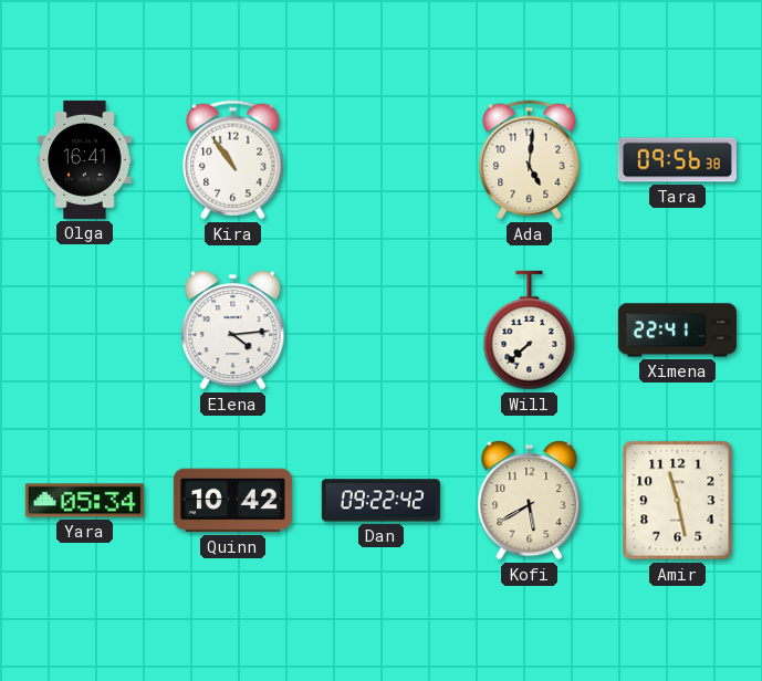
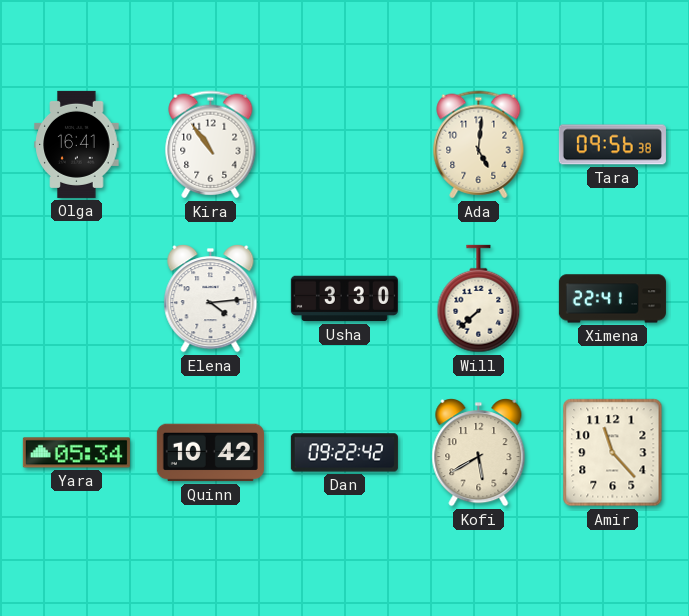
Usha: none -> 3:30
Amir: 11:28 -> 11:23
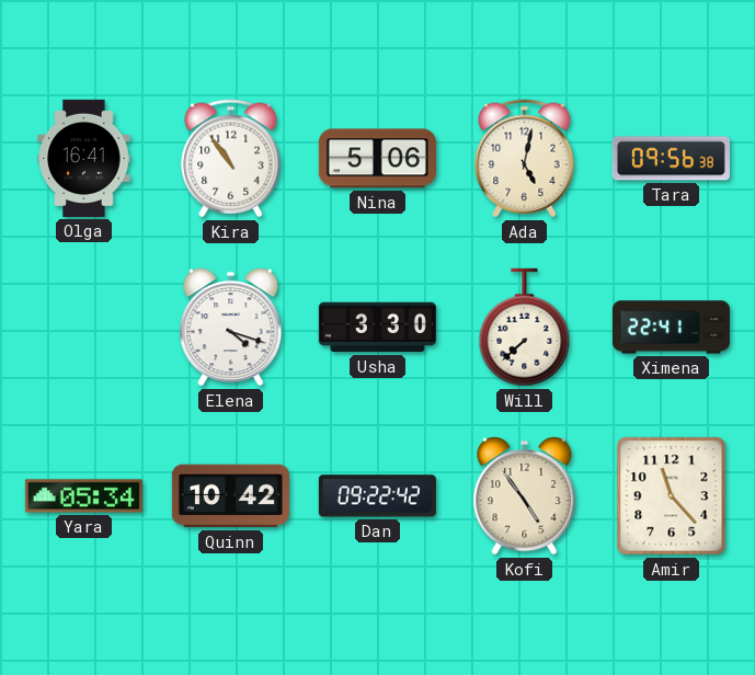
Nina: none -> 5:06
Ada: 5:01 -> 5:02
Elena: 4:14 -> 4:18
Kofi: 5:40 -> 4:54
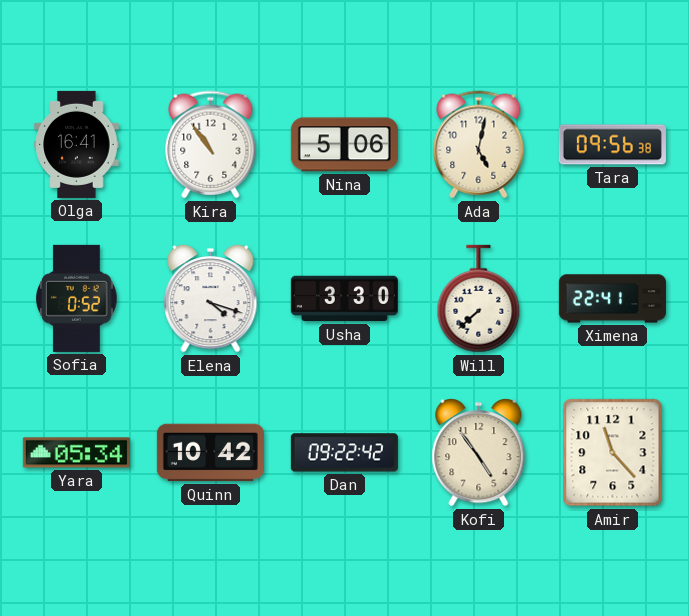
Sofia: none -> 0:52
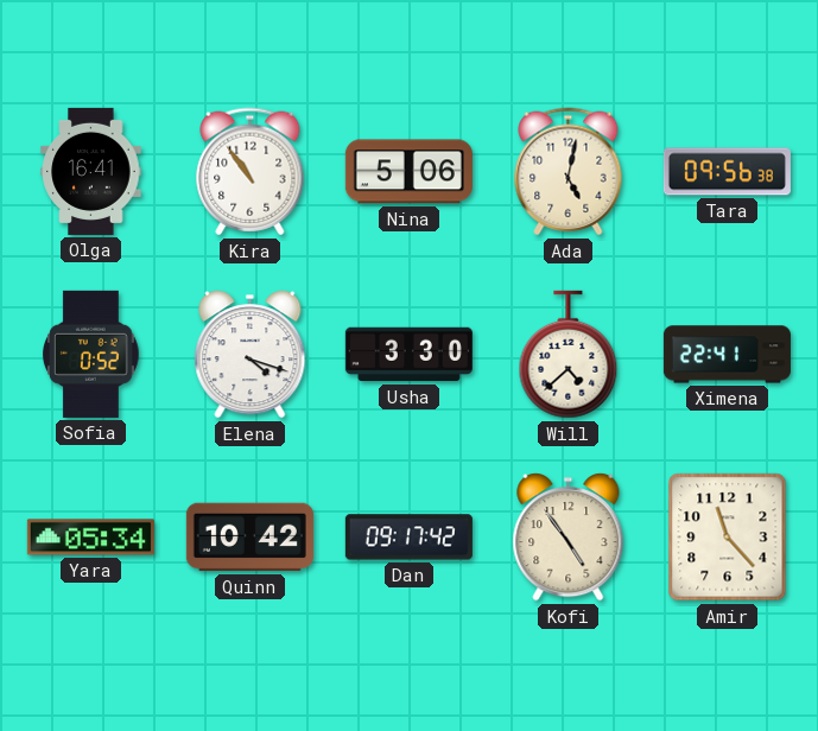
Will: 7:38 -> 4:38
Dan: 09:22 -> 09:17
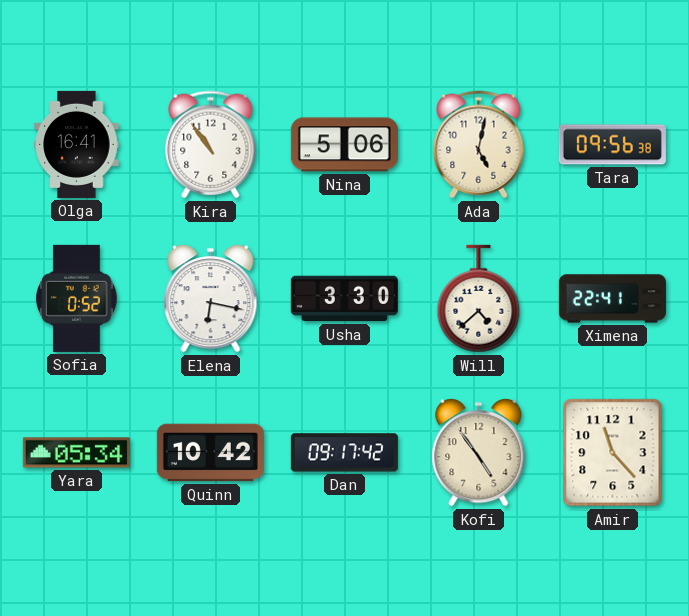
Elena: 4:18 -> 6:17
